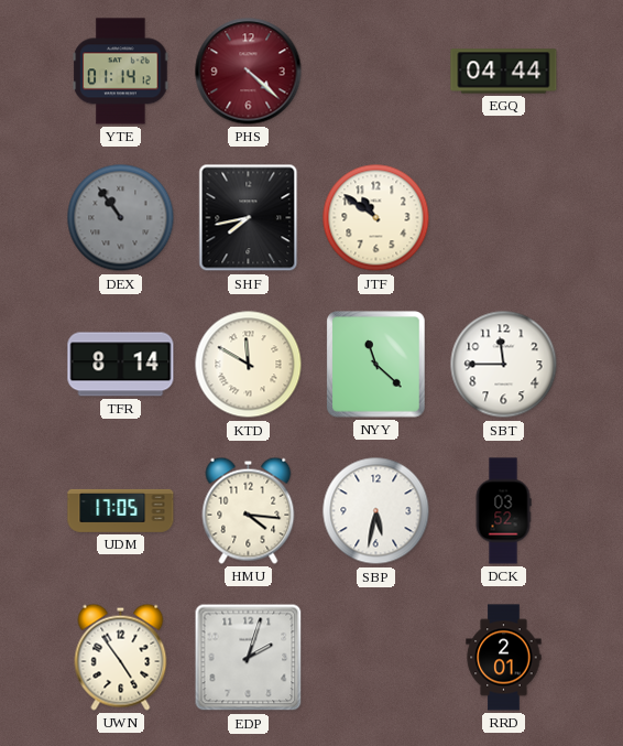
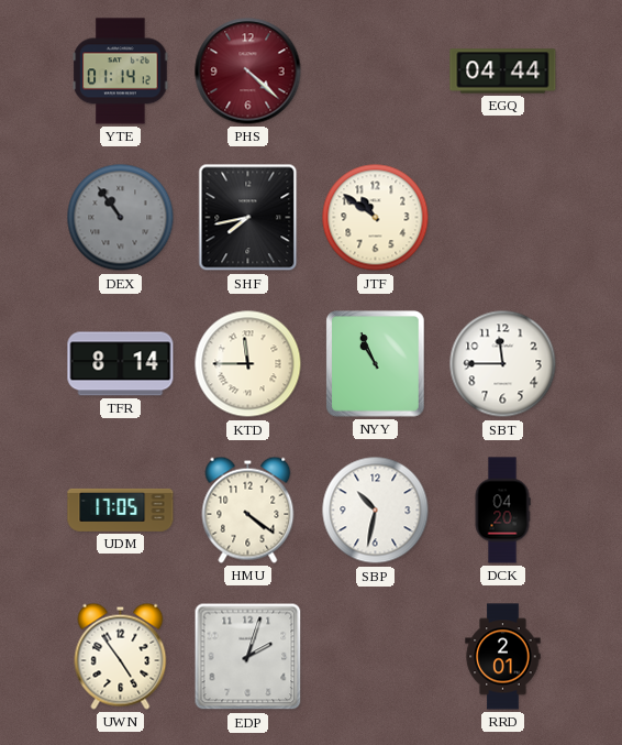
KTD: 11:50 -> 11:45
NYY: 11:22 -> 10:56
HMU: 4:16 -> 4:21
SBP: 5:32 -> 10:32
DCK: 03:52 -> 04:20
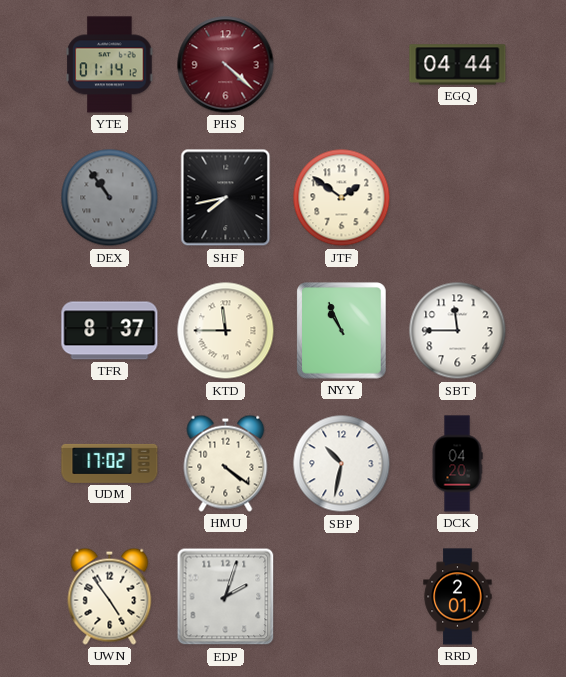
JTF: 10:51 -> 1:51
TFR: 8:14 -> 8:37
UDM: 17:05 -> 17:02
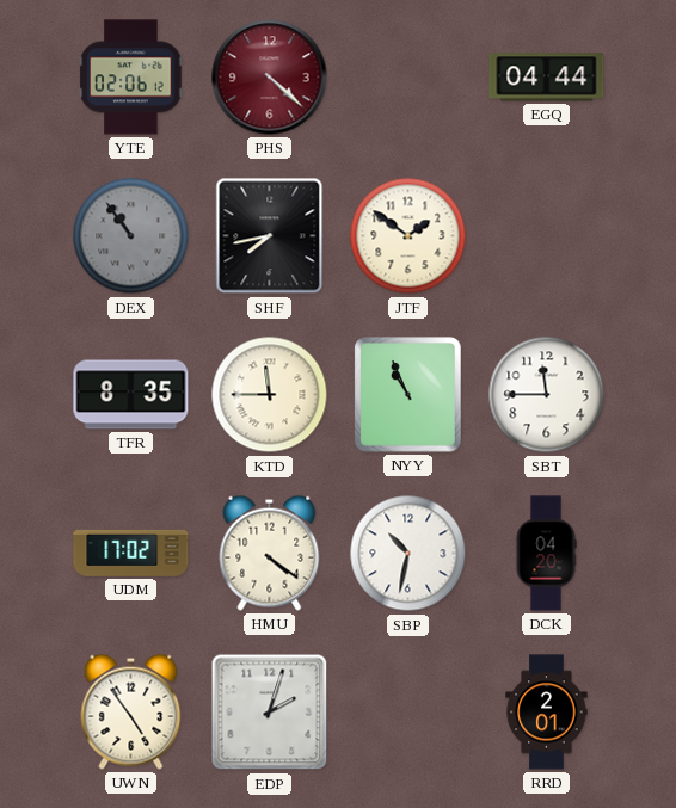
YTE: 01:14 -> 02:06
TFR: 8:37 -> 8:35
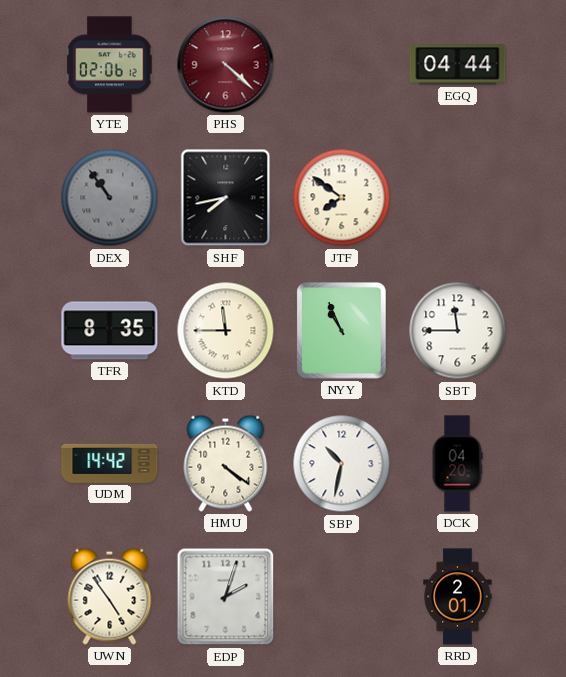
JTF: 1:51 -> 7:51
UDM: 17:02 -> 14:42
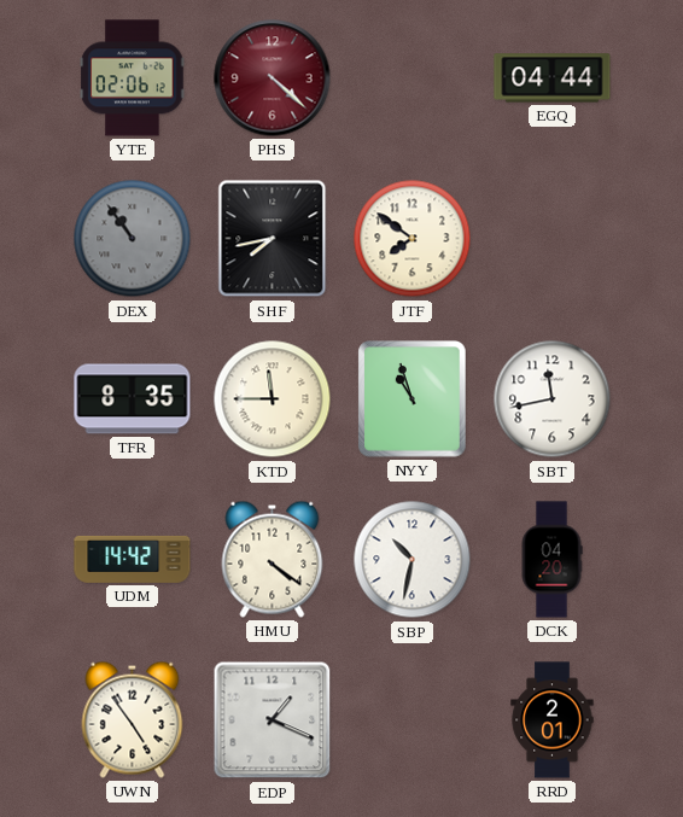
NYY: 10:56 -> 10:57
SBT: 11:45 -> 11:43
EDP: 2:03 -> 1:19
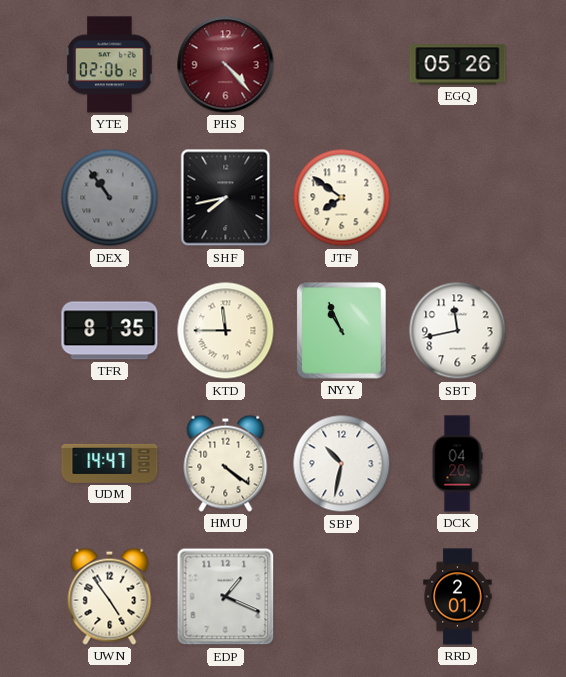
PHS: 4:22 -> 4:23
EGQ: 04:44 -> 05:26
NYY: 10:57 -> 10:56
UDM: 14:42 -> 14:47
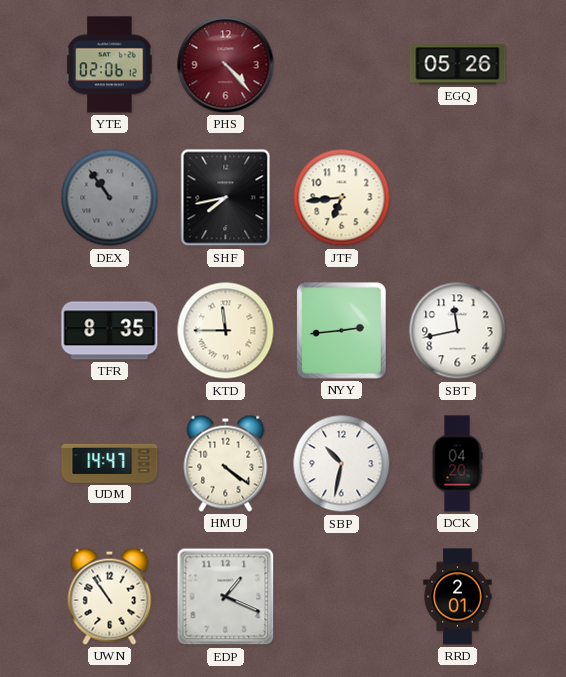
JTF: 7:51 -> 6:44
NYY: 10:56 -> 2:44
UWN: 4:54 -> 10:54
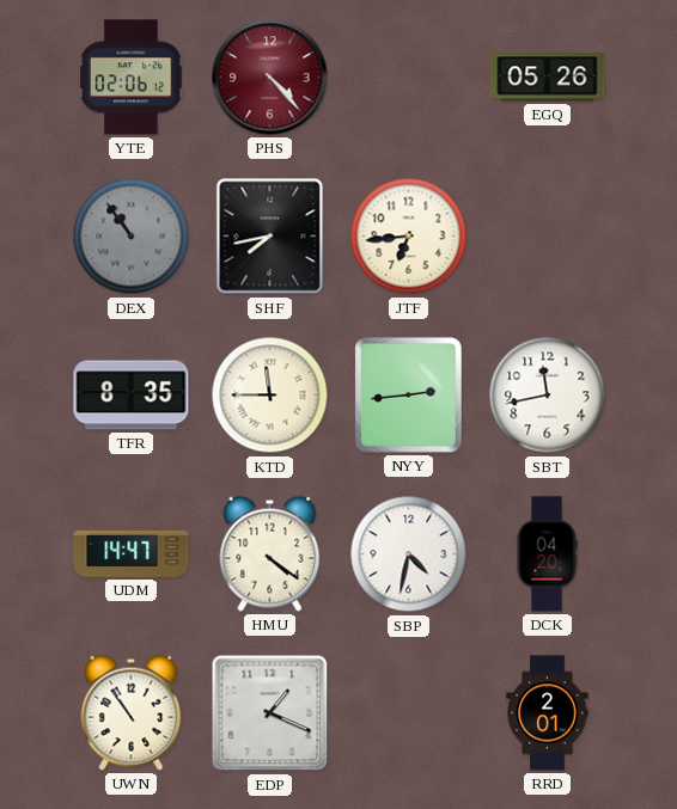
SBP: 10:32 -> 4:32
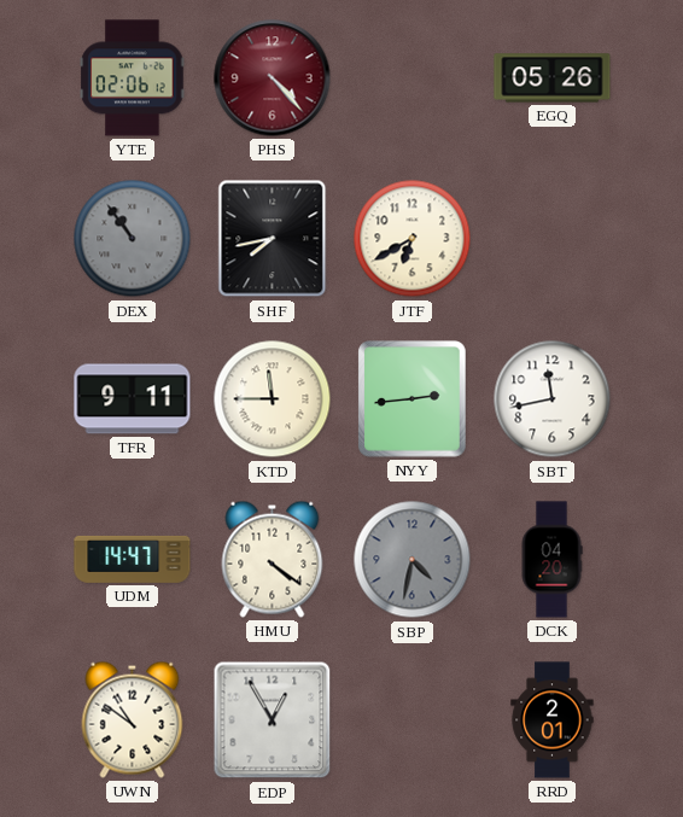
JTF: 6:44 -> 6:40
TFR: 8:35 -> 9:11
SBP dial: white -> grey
UWN: 10:54 -> 10:51
EDP: 1:19 -> 12:55
